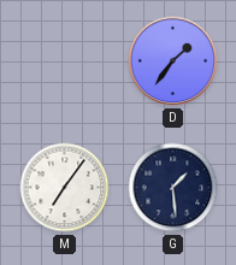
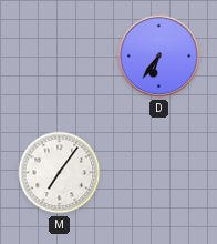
D: 1:36 -> 6:36
G: 1:29 -> none
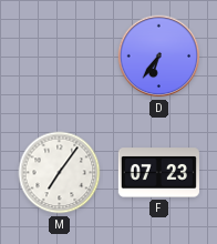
F: none -> 07:23
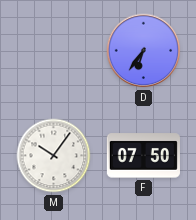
M: 7:06 -> 10:06
F: 07:23 -> 07:50
